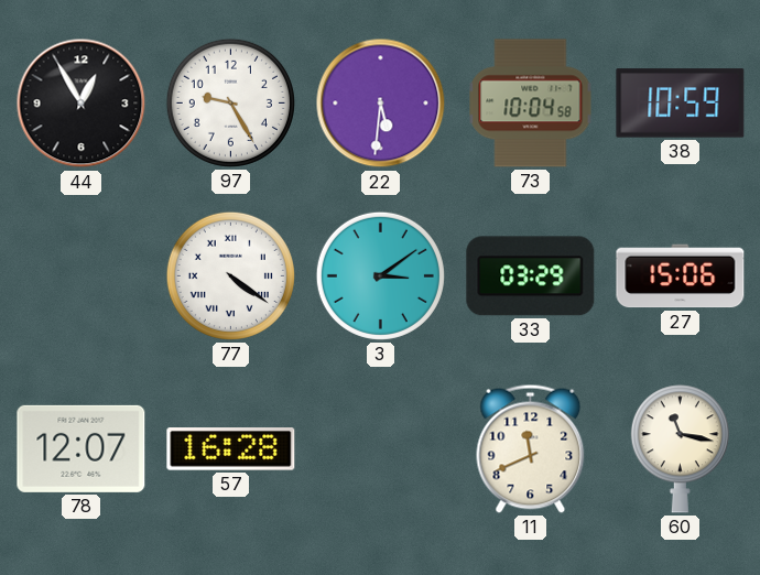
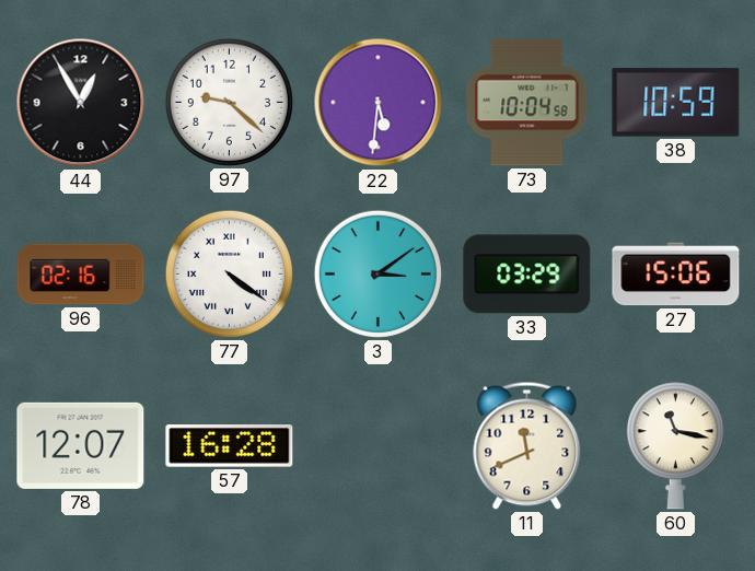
97: 9:25 -> 9:22
96: none -> 02:16
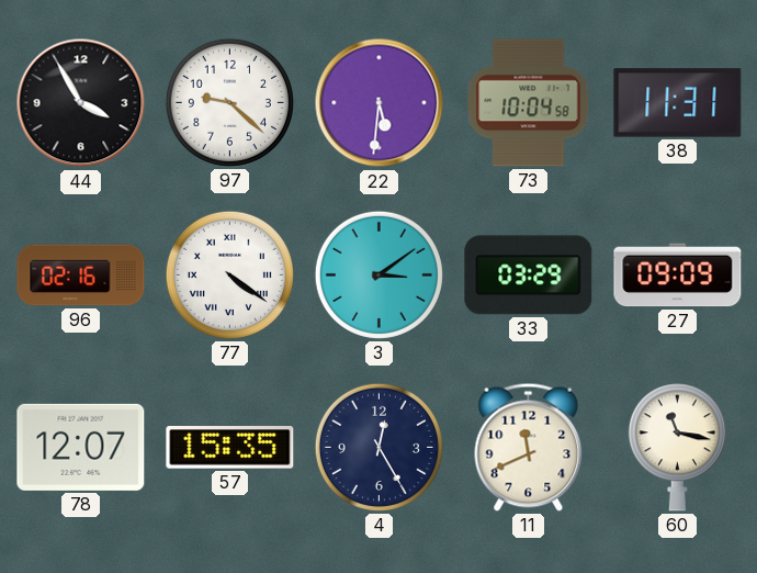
44: 12:55 -> 3:55
38: 10:59 -> 11:31
27: 15:06 -> 09:09
57: 16:28 -> 15:35
4: none -> 12:25
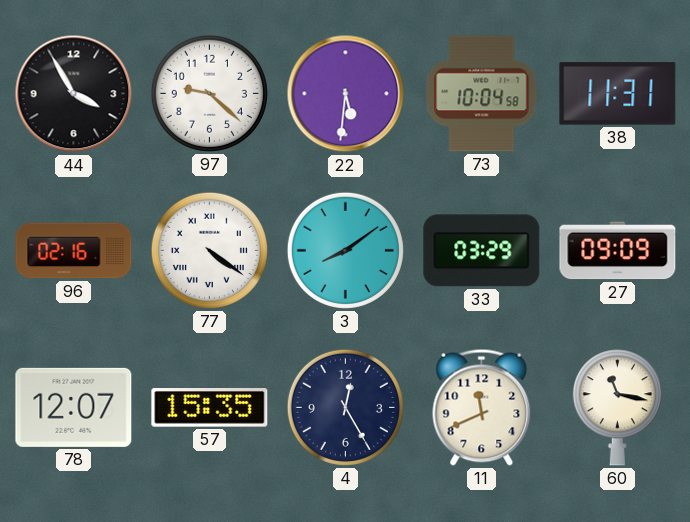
3: 3:09 -> 8:09
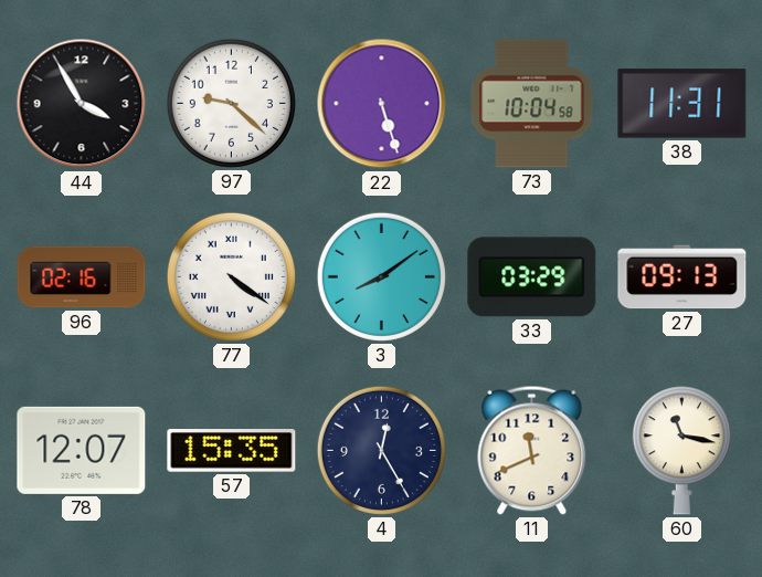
22: 5:31 -> 5:27
27: 09:09 -> 09:13
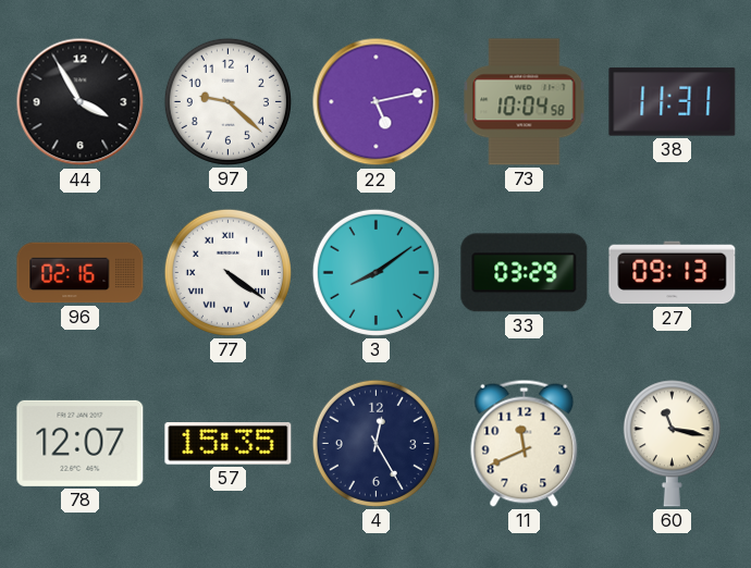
22: 5:27 -> 5:13
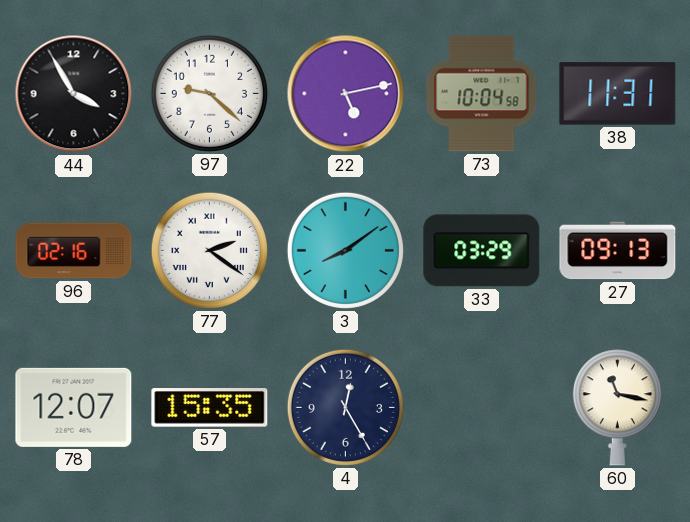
77: 4:21 -> 2:21
11: 11:41 -> none
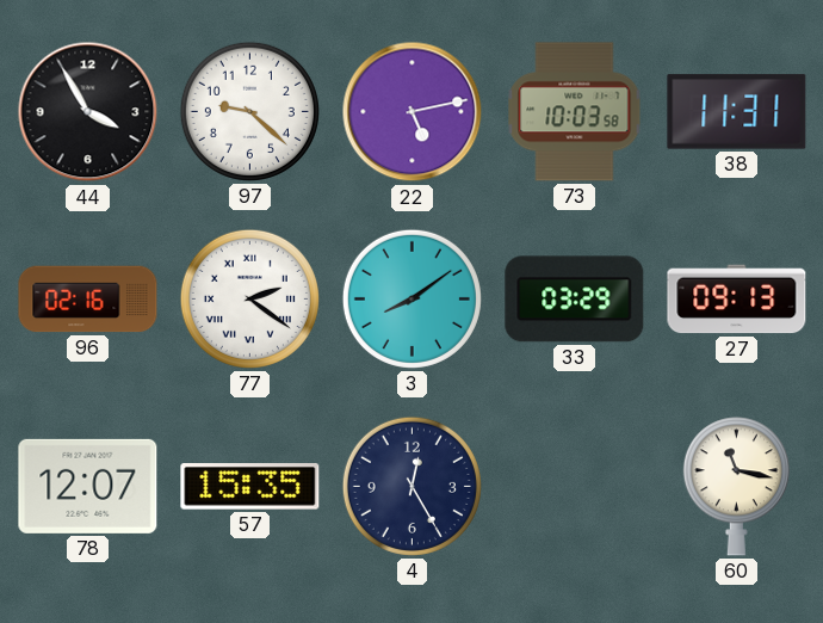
73: 10:04 -> 10:03
